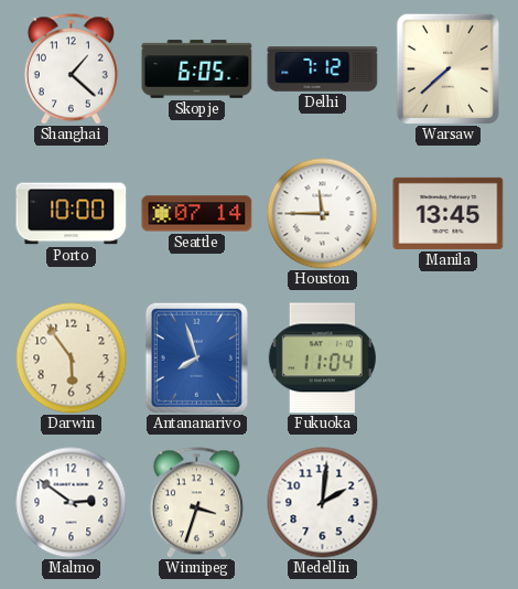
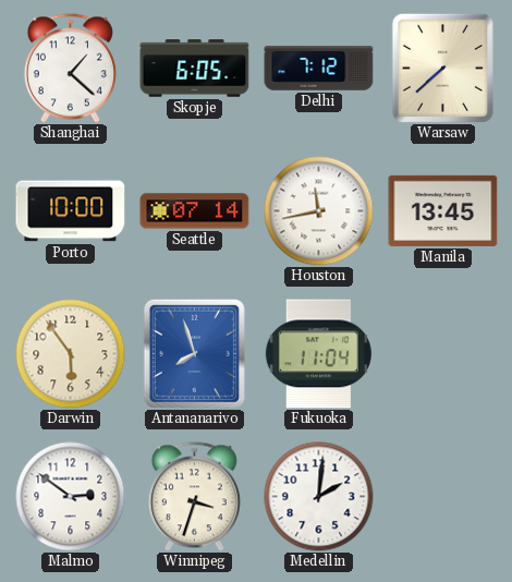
Houston: 11:45 -> 11:43
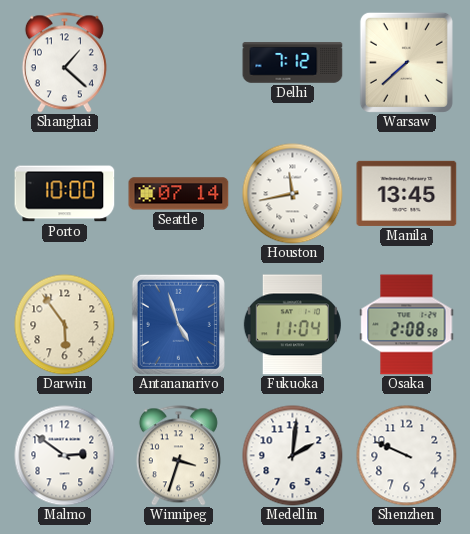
Skopje: 6:05 -> none
Antananarivo: 7:57 -> 4:57
Osaka: none -> 2:08
Shenzhen: none -> 9:49
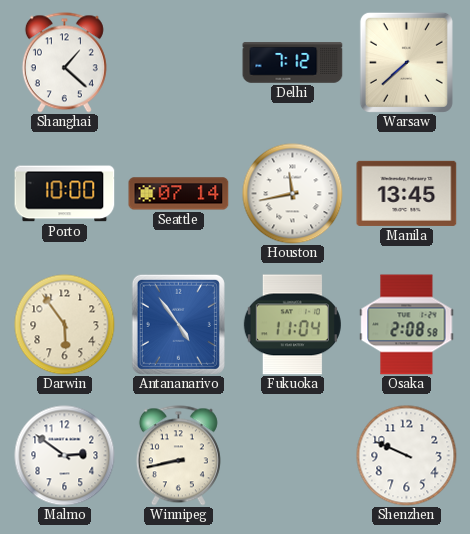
Antananarivo: 4:57 -> 4:54
Winnipeg: 3:33 -> 8:43
Medellin: 2:01 -> none
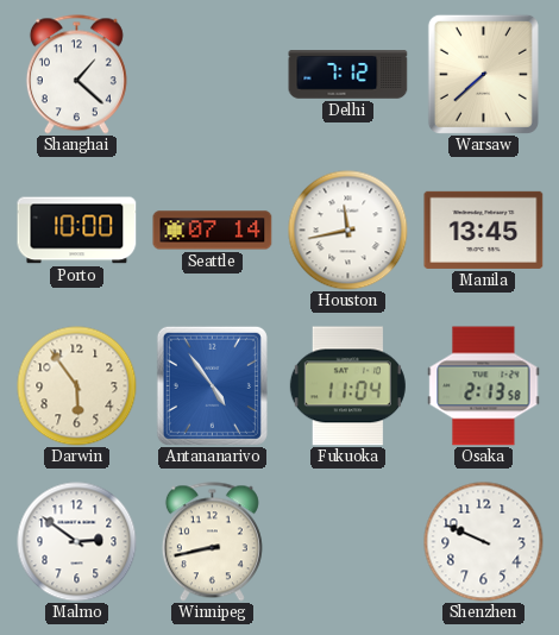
Osaka: 2:08 -> 2:13
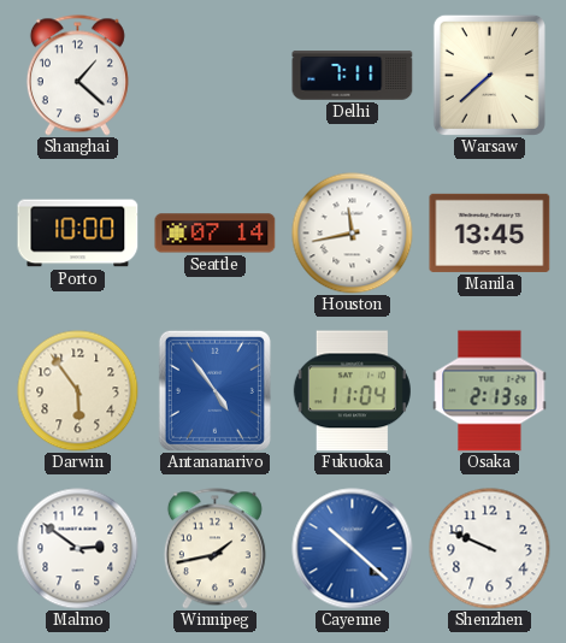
Delhi: 7:12 -> 7:11
Winnipeg: 8:43 -> 1:43
Cayenne: none -> 10:22
